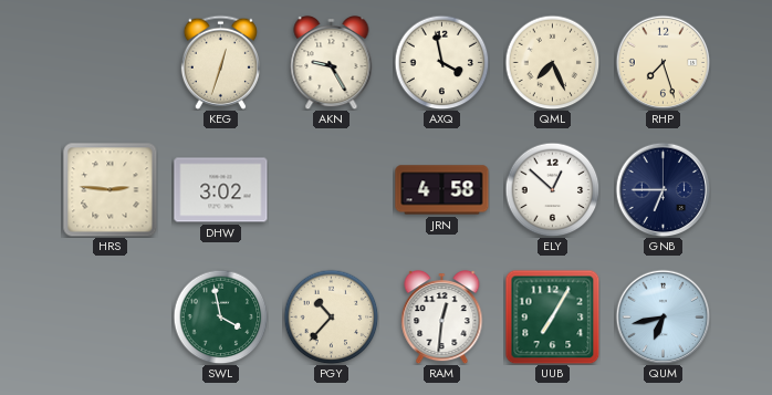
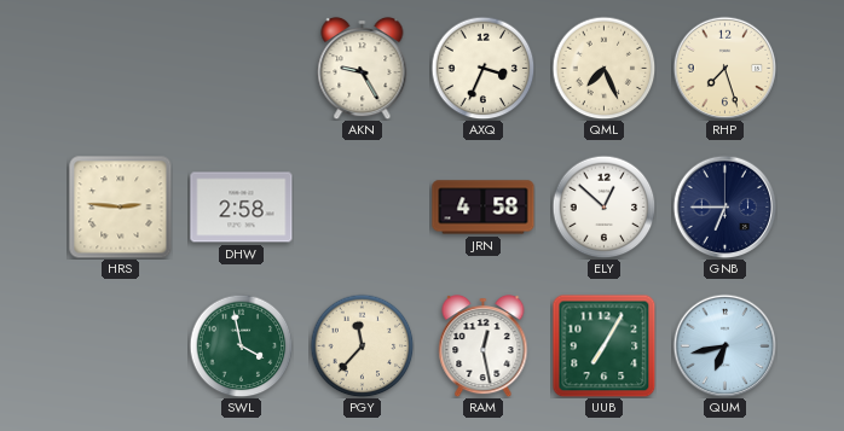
KEG: 12:33 -> none
AXQ: 3:58 -> 3:34
DHW: 3:02 -> 2:58
PGY: 10:37 -> 11:37
RAM: 12:31 -> 12:28
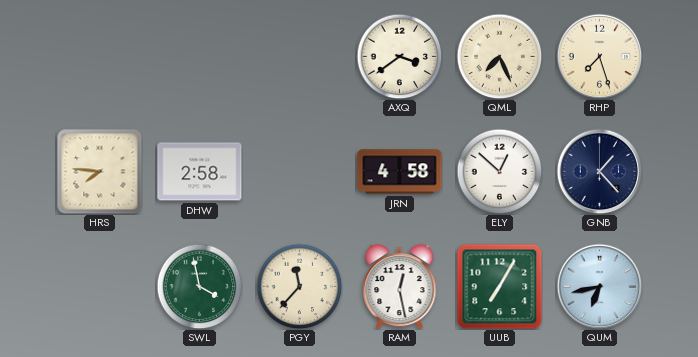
AKN: 9:25 -> none
AXQ: 3:34 -> 3:39
HRS: 2:46 -> 7:46
GNB: 6:45 -> 1:23
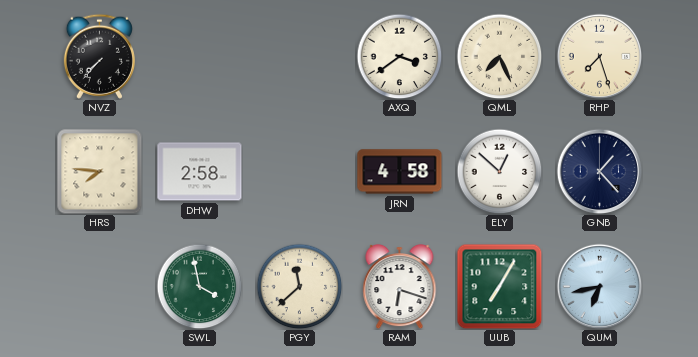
NVZ: none -> 7:37
PGY: 11:37 -> 11:38
RAM: 12:28 -> 6:18
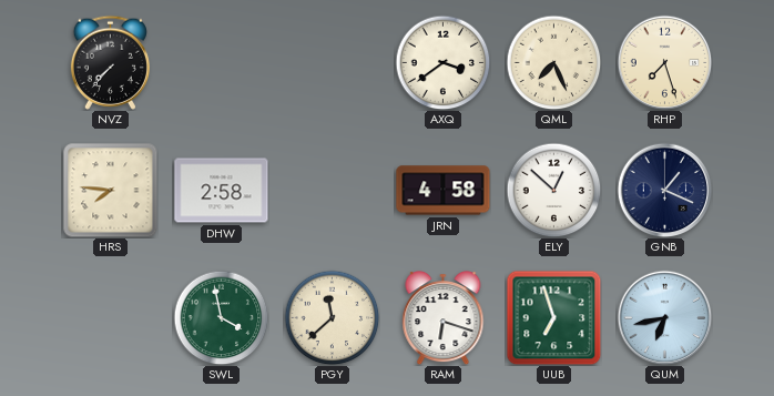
GNB: 1:23 -> 1:19
UUB: 7:05 -> 6:57
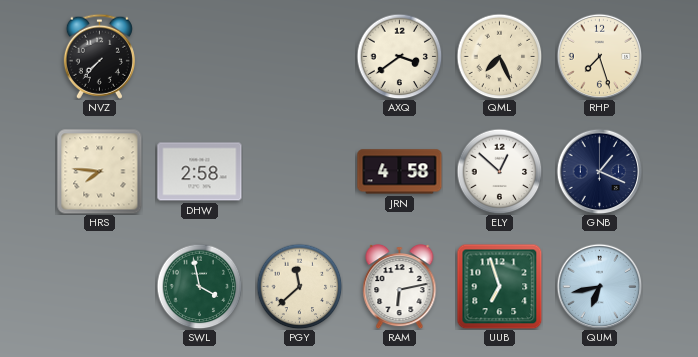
RAM: 6:18 -> 6:13
